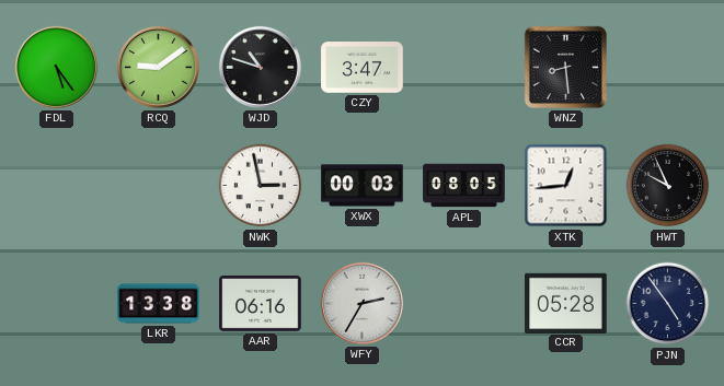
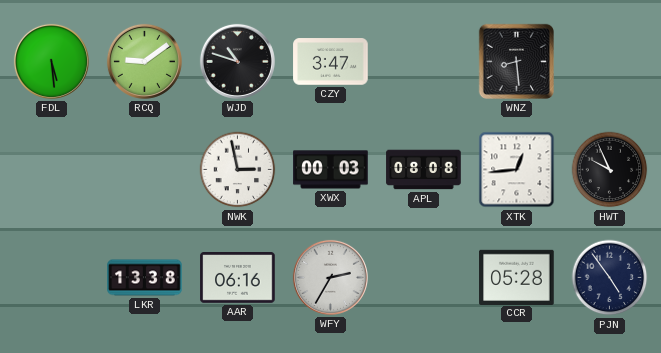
FDL: 5:24 -> 5:29
APL: 08:05 -> 08:08
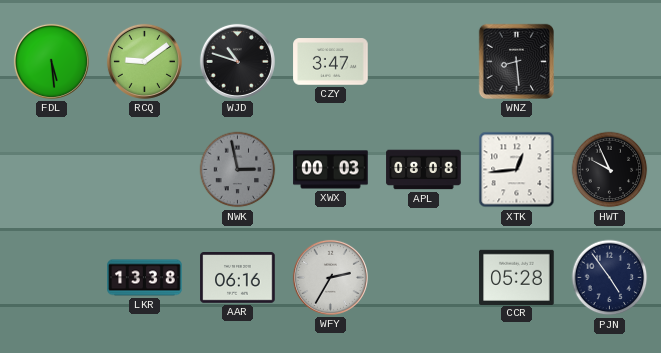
NWK dial: white -> grey
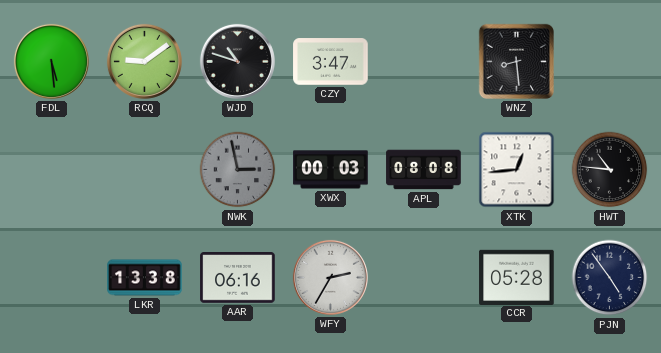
HWT: 9:56 -> 10:46
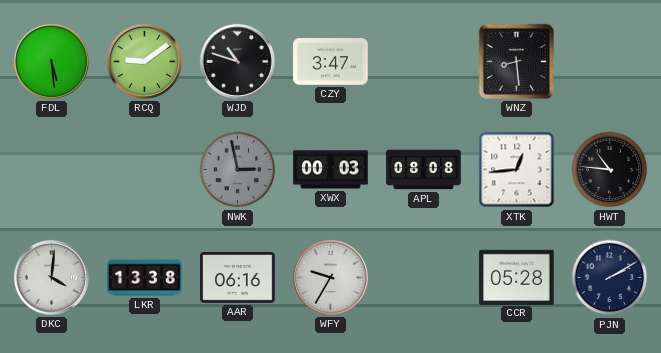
DKC: none -> 4:01
WFY: 2:35 -> 9:35
PJN: 4:54 -> 2:10
